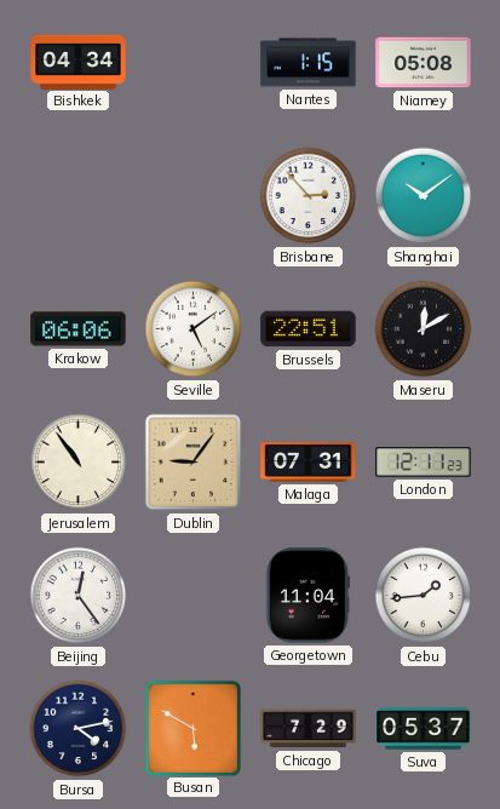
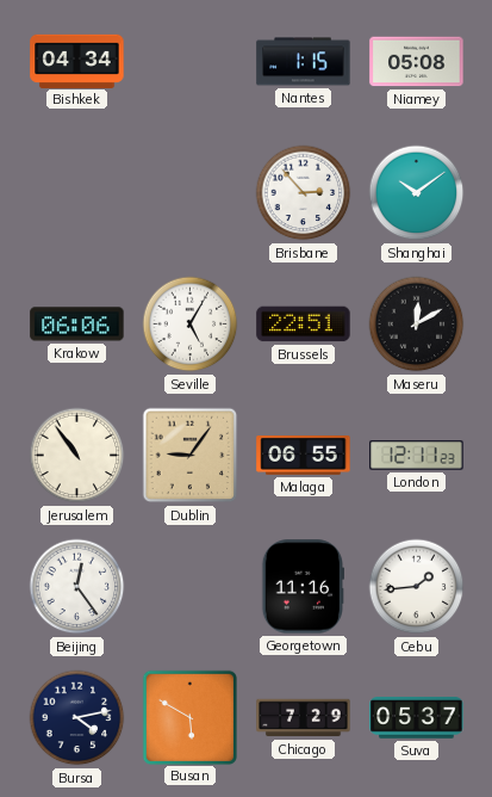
Seville: 5:09 -> 5:05
Malaga: 07:31 -> 06:55
Georgetown: 11:04 -> 11:16
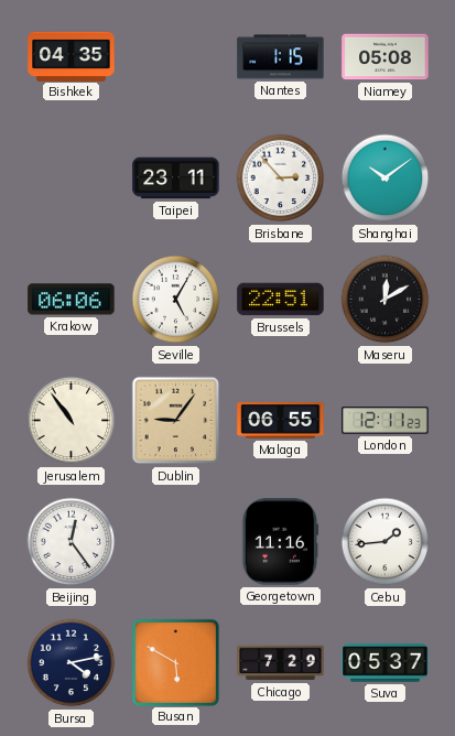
Bishkek: 04:34 -> 04:35
Taipei: none -> 23:11
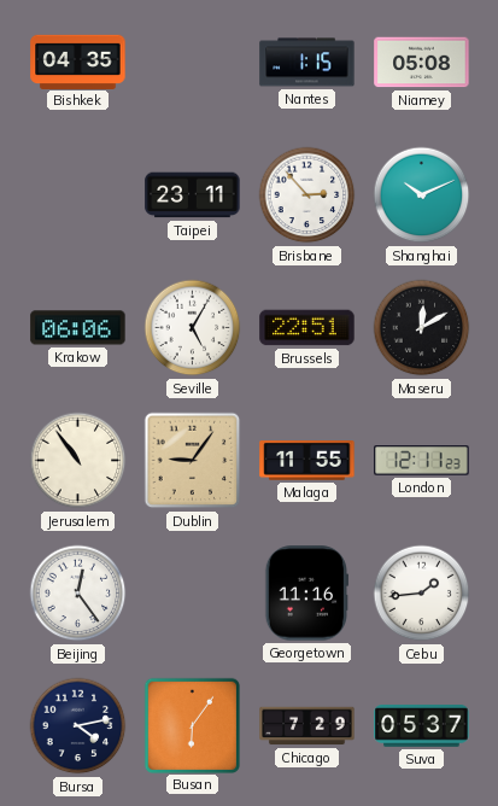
Shanghai: 10:09 -> 10:11
Malaga: 06:55 -> 11:55
Busan: 5:50 -> 6:06
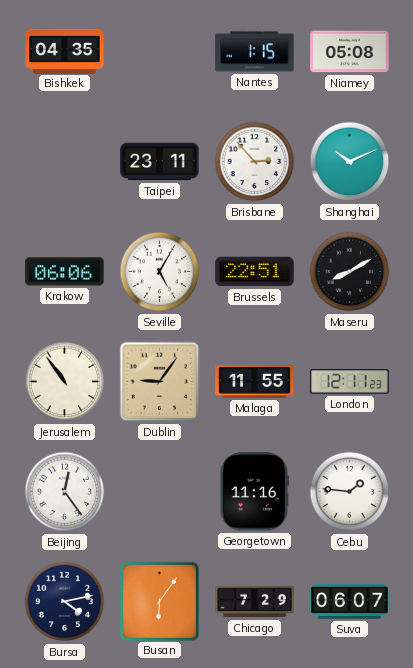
Maseru: 12:10 -> 8:10
Cebu: 1:44 -> 1:46
Suva: 05:37 -> 06:07
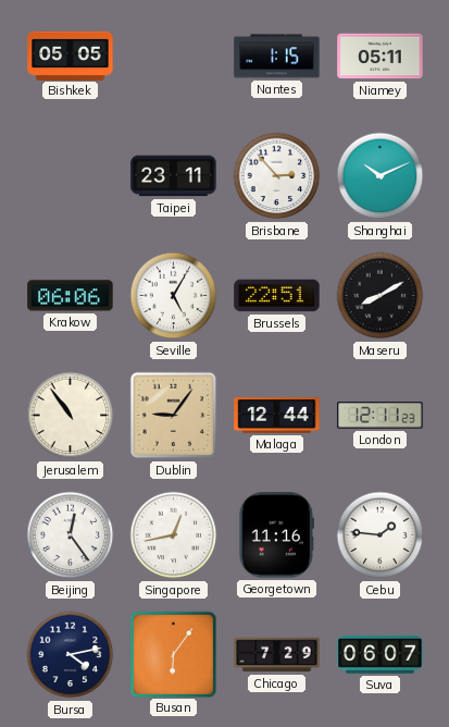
Bishkek: 04:35 -> 05:05
Niamey: 05:08 -> 05:11
Malaga: 11:55 -> 12:44
Singapore: none -> 12:43
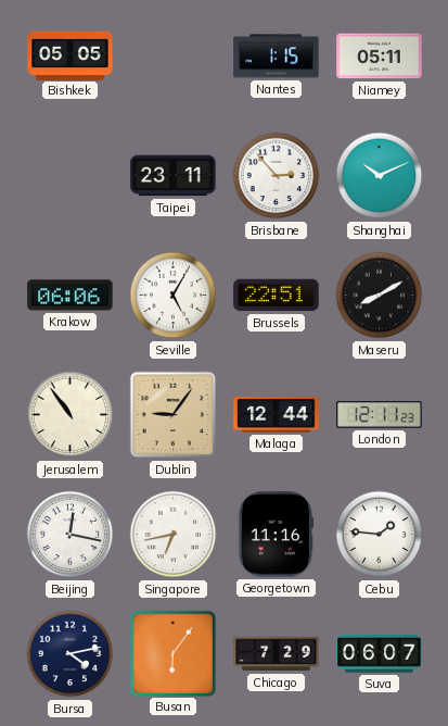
Beijing: 12:24 -> 12:17
Singapore: 12:43 -> 6:43
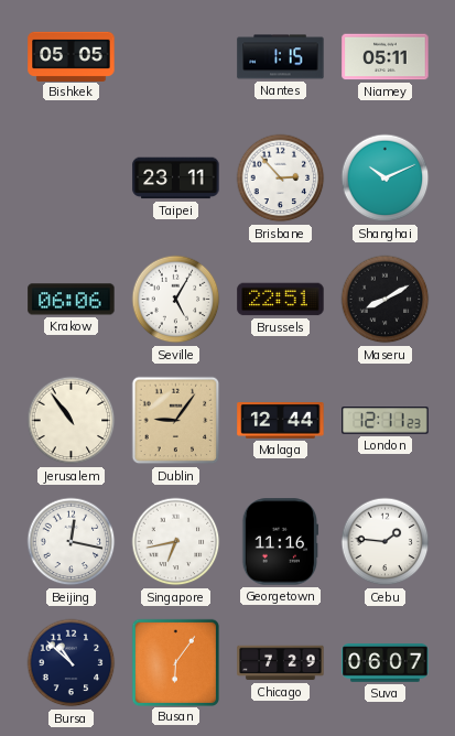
Bursa: 4:13 -> 10:52
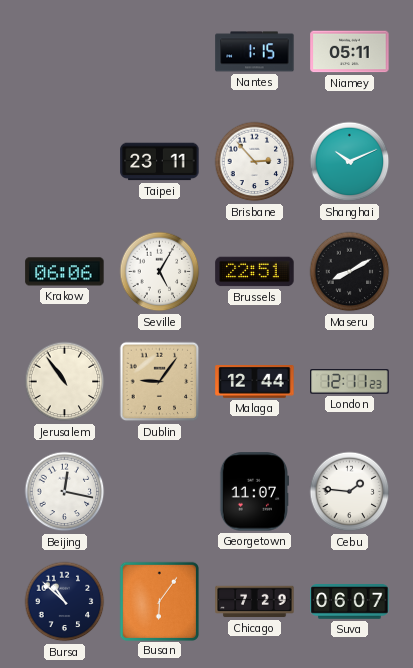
Bishkek: 05:05 -> none
Singapore: 6:43 -> none
Georgetown: 11:16 -> 11:07
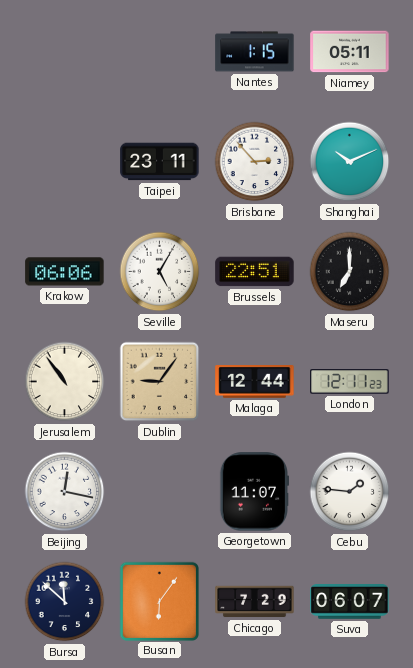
Maseru: 8:10 -> 7:00
Bursa: 10:52 -> 11:52
